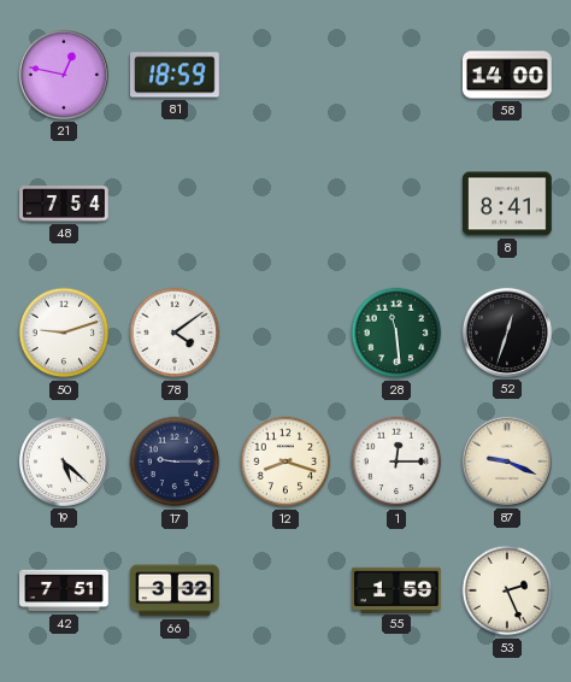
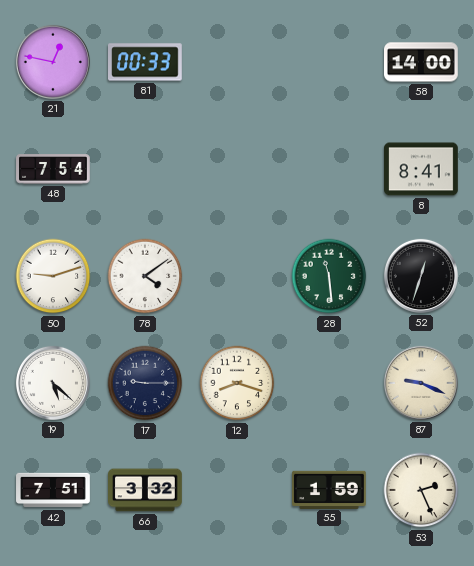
81: 18:59 -> 00:33
1: 12:15 -> none
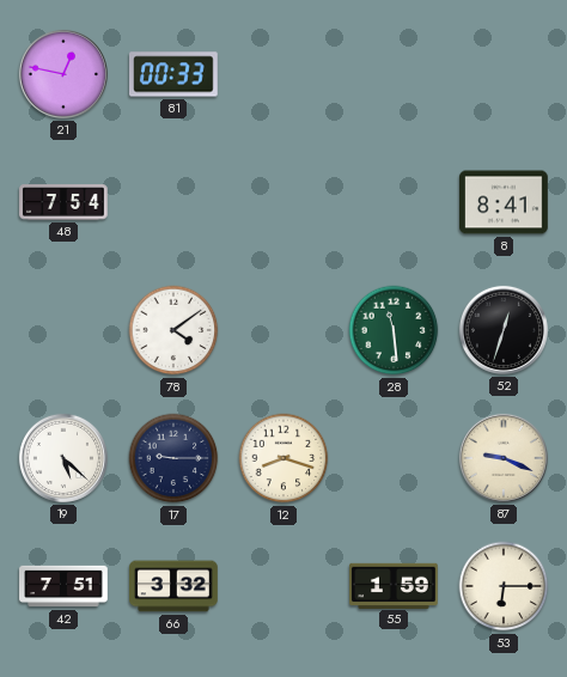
58: 14:00 -> none
50: 9:12 -> none
53: 2:26 -> 6:15
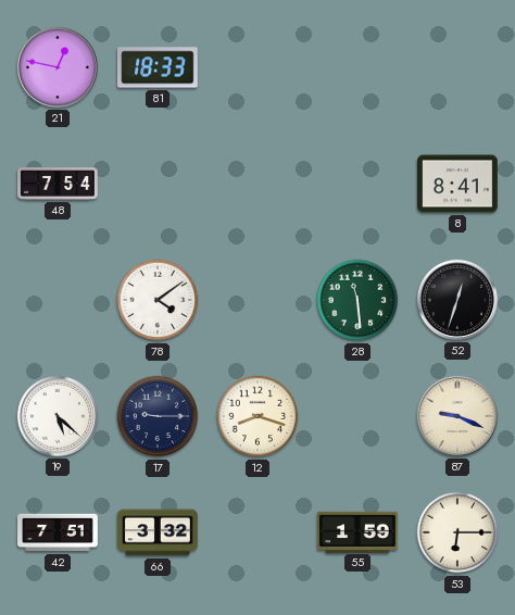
81: 00:33 -> 18:33
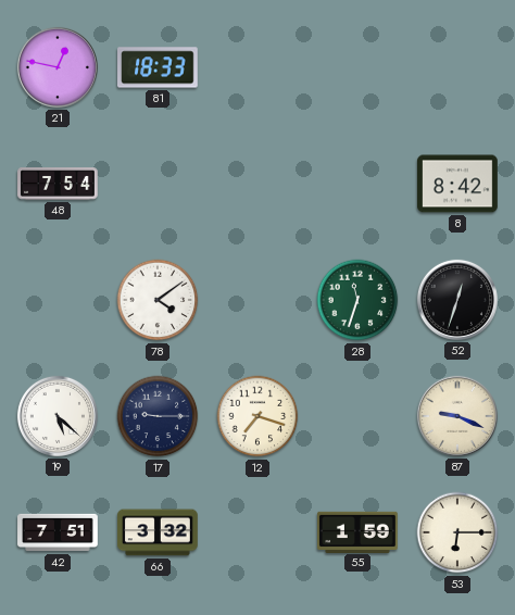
8: 8:41 -> 8:42
28: 11:29 -> 11:33
12: 8:18 -> 7:18
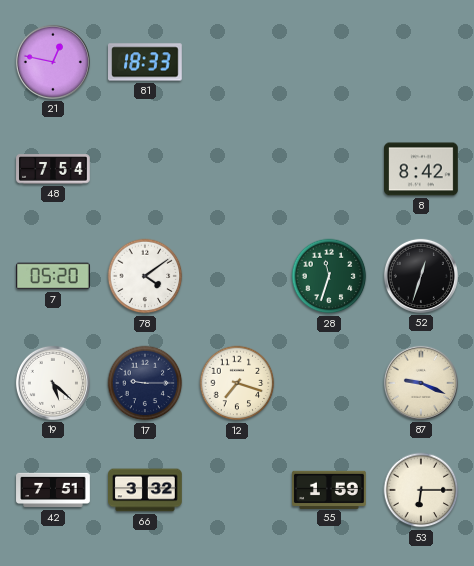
7: none -> 05:20
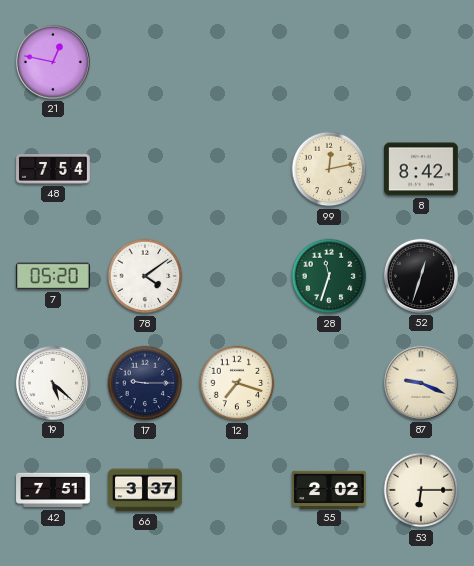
81: 18:33 -> none
99: none -> 12:13
66: 3:32 -> 3:37
55: 1:59 -> 2:02
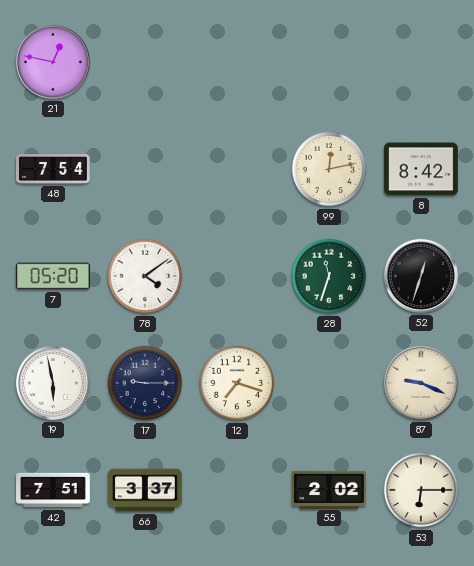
19: 5:22 -> 5:58
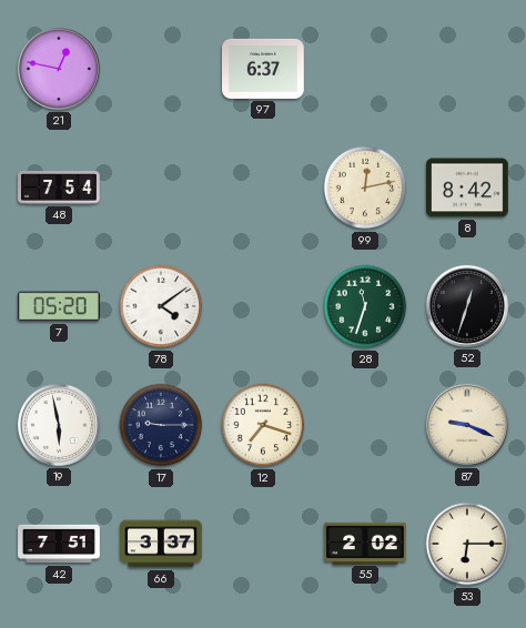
97: none -> 6:37
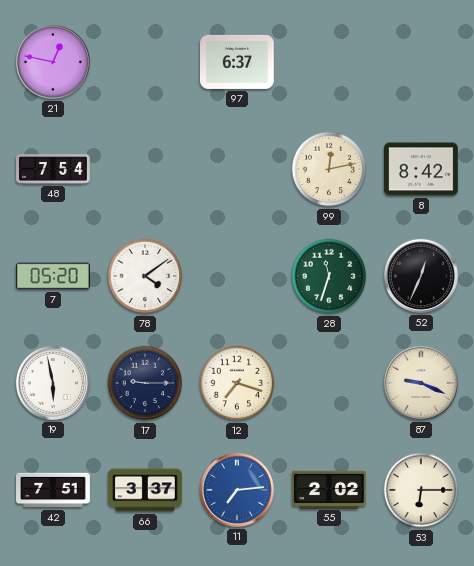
52: 12:33 -> 12:34
11: none -> 7:14
